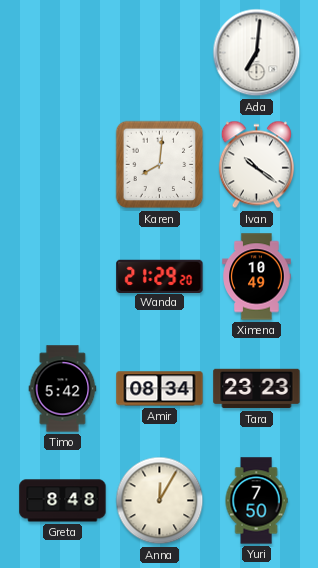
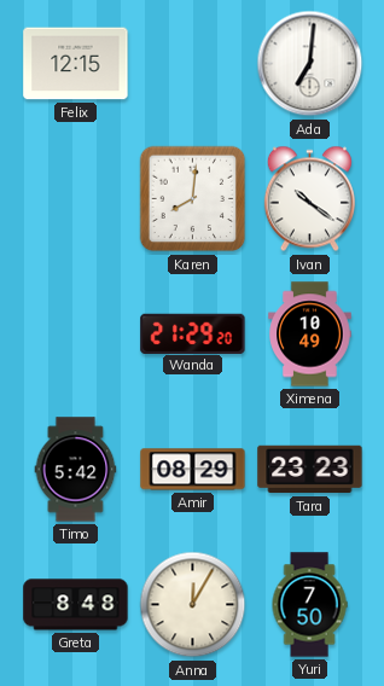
Felix: none -> 12:15
Amir: 08:34 -> 08:29
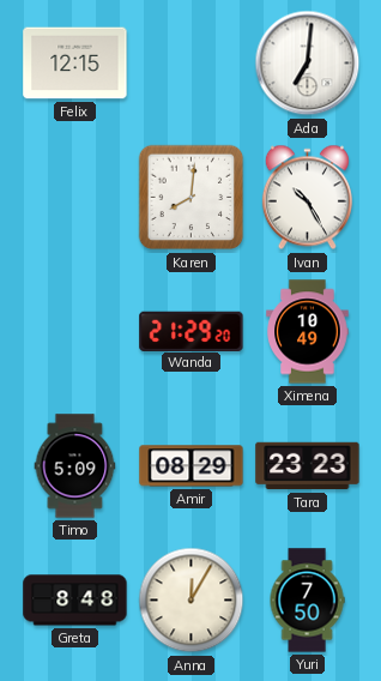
Ivan: 10:21 -> 10:25
Timo: 5:42 -> 5:09
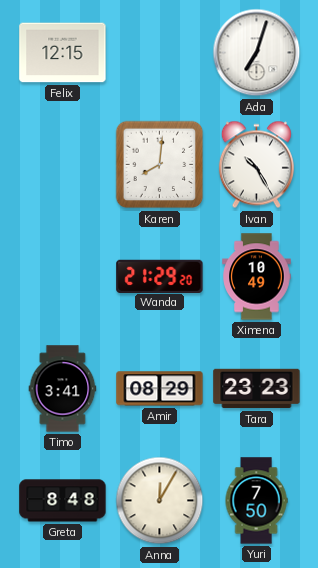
Ada: 7:01 -> 7:03
Timo: 5:09 -> 3:41
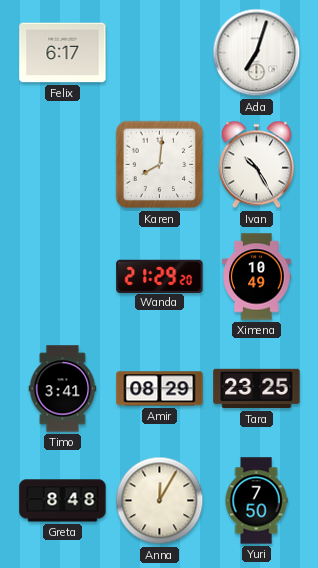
Felix: 12:15 -> 6:17
Tara: 23:23 -> 23:25
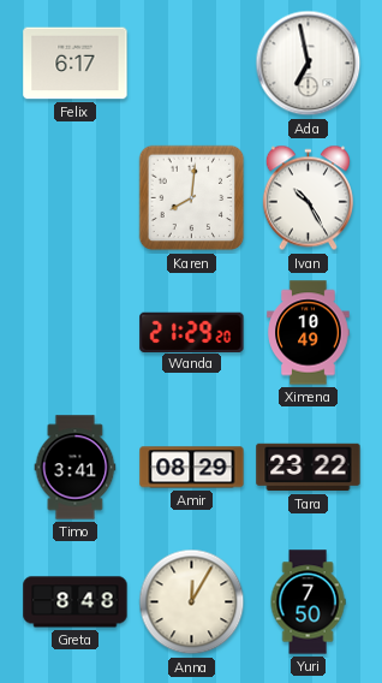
Ada: 7:03 -> 6:58
Tara: 23:25 -> 23:22
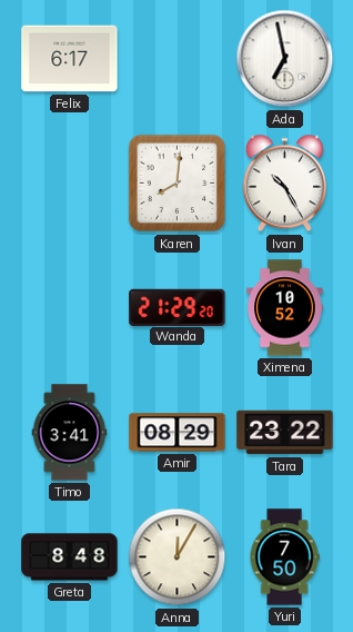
Ximena: 10:49 -> 10:52
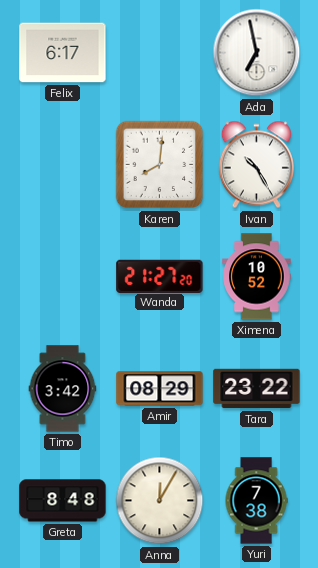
Wanda: 21:29 -> 21:27
Timo: 3:41 -> 3:42
Yuri: 7:50 -> 7:38
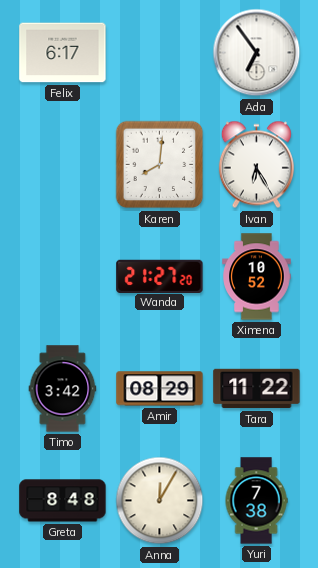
Ada: 6:58 -> 6:54
Ivan: 10:25 -> 6:25
Tara: 23:22 -> 11:22
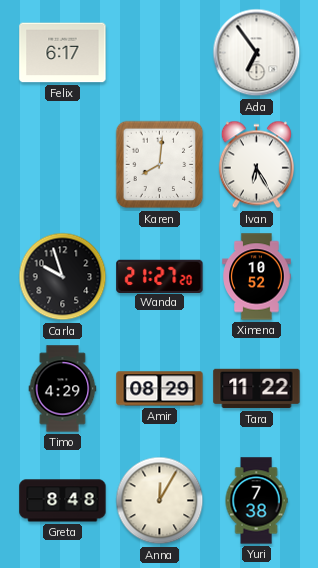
Carla: none -> 9:57
Timo: 3:42 -> 4:29
